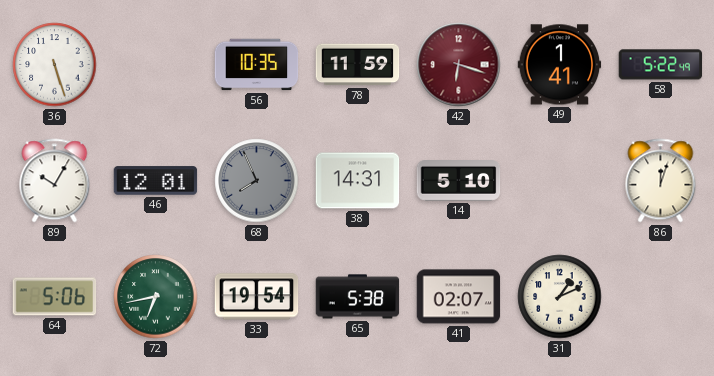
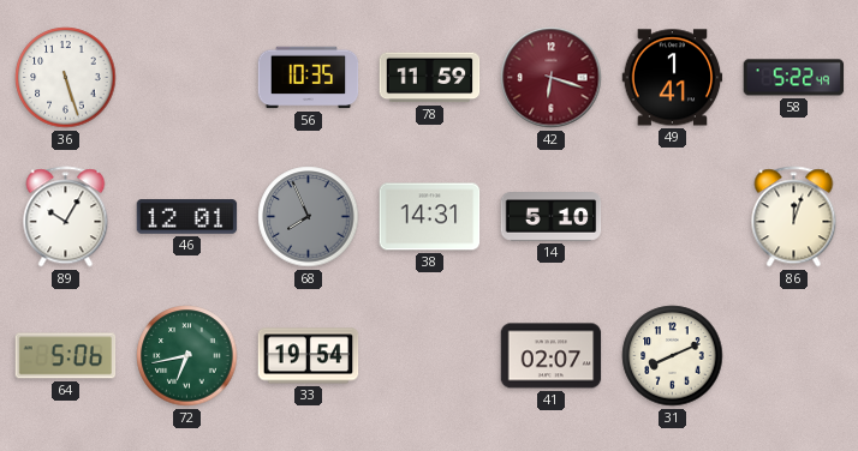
65: 5:38 -> none
31: 1:11 -> 8:11
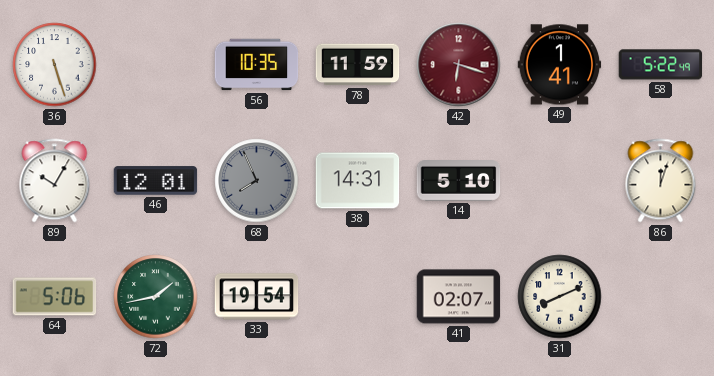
72: 6:43 -> 1:43
